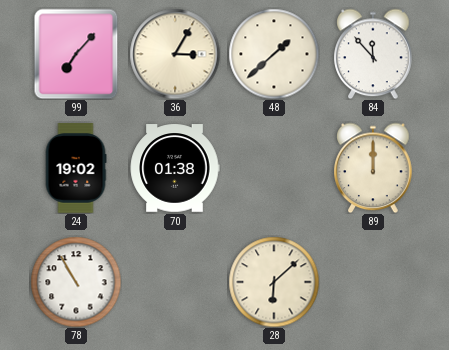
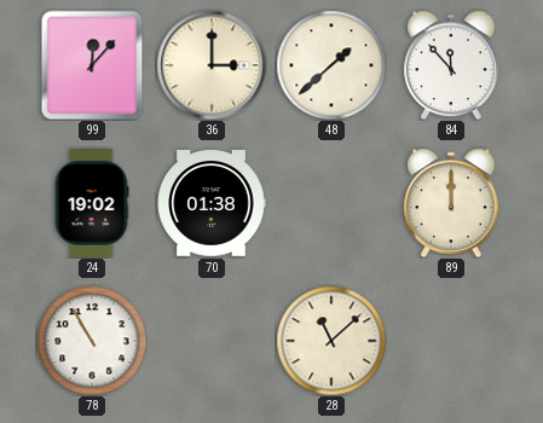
99: 7:07 -> 12:07
36: 3:05 -> 3:00
28: 6:08 -> 11:08
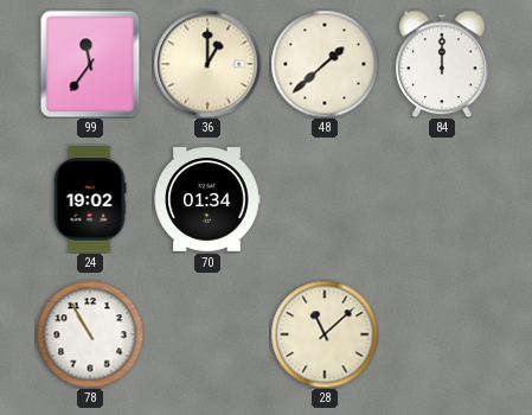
99: 12:07 -> 11:36
36: 3:00 -> 1:00
84: 11:53 -> 12:00
70: 01:38 -> 01:34
89: 12:00 -> none
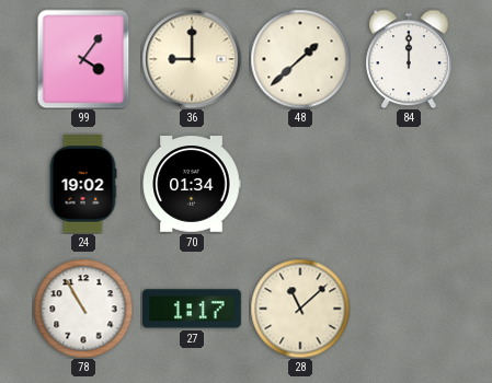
99: 11:36 -> 4:06
36: 1:00 -> 9:00
27: none -> 1:17
